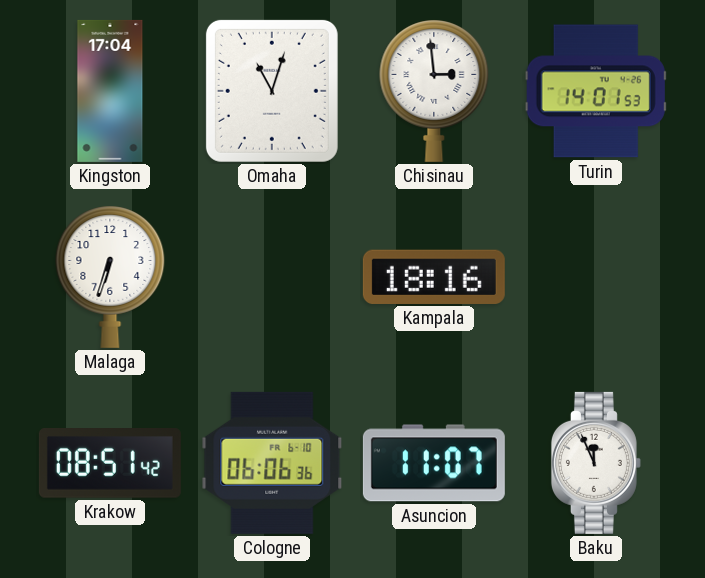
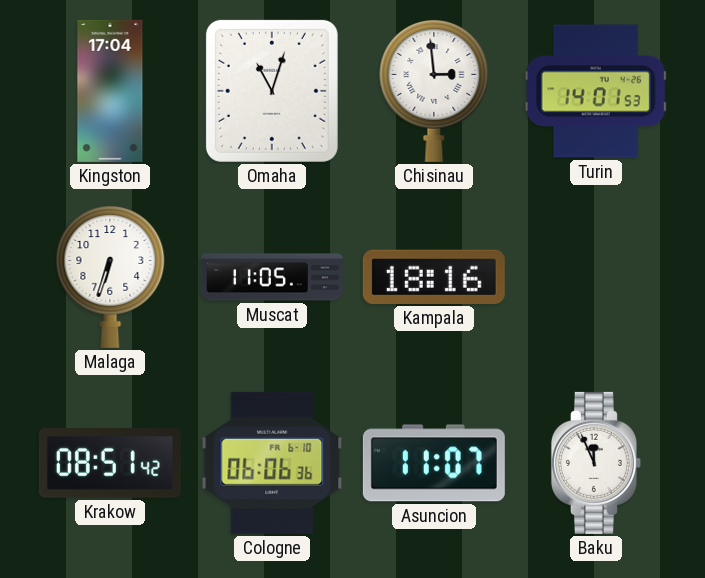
Muscat: none -> 11:05
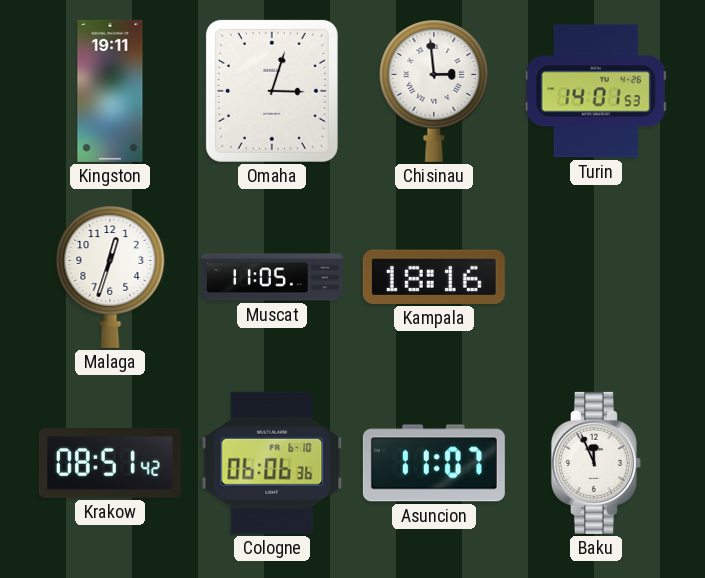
Kingston: 17:04 -> 19:11
Omaha: 11:03 -> 3:03
Malaga: 6:33 -> 12:33
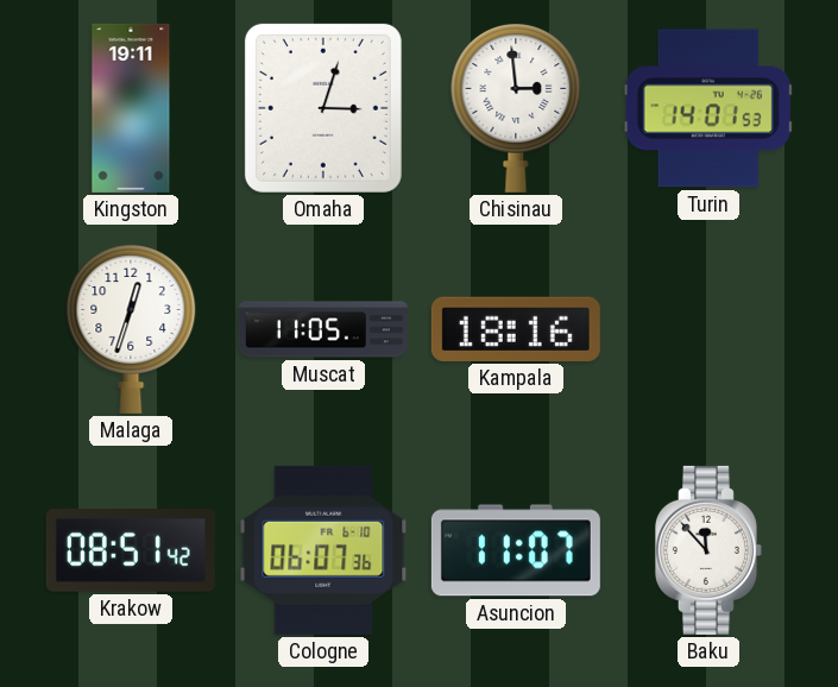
Cologne: 06:06 -> 06:07
Baku: 11:56 -> 11:53
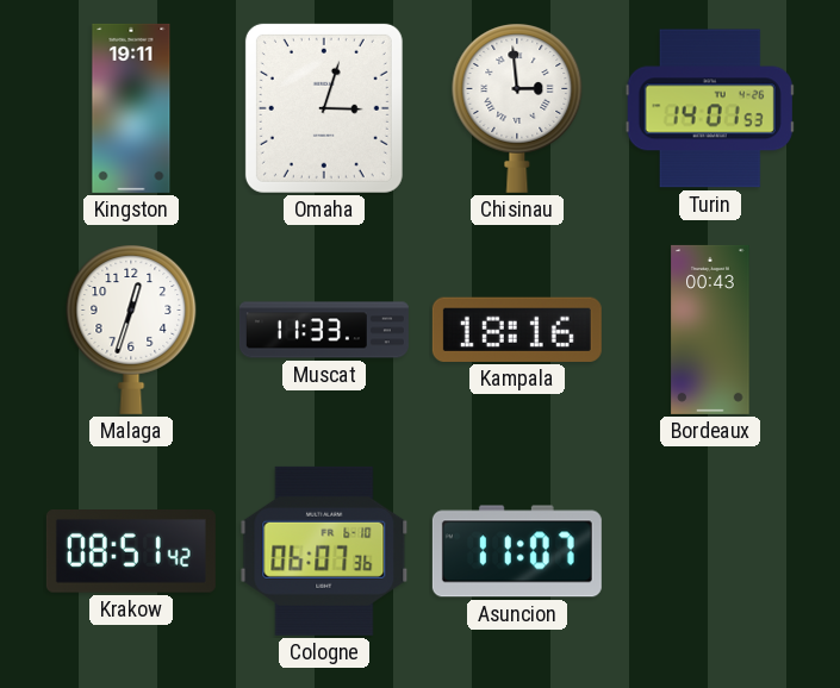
Muscat: 11:05 -> 11:33
Bordeaux: none -> 00:43
Baku: 11:53 -> none
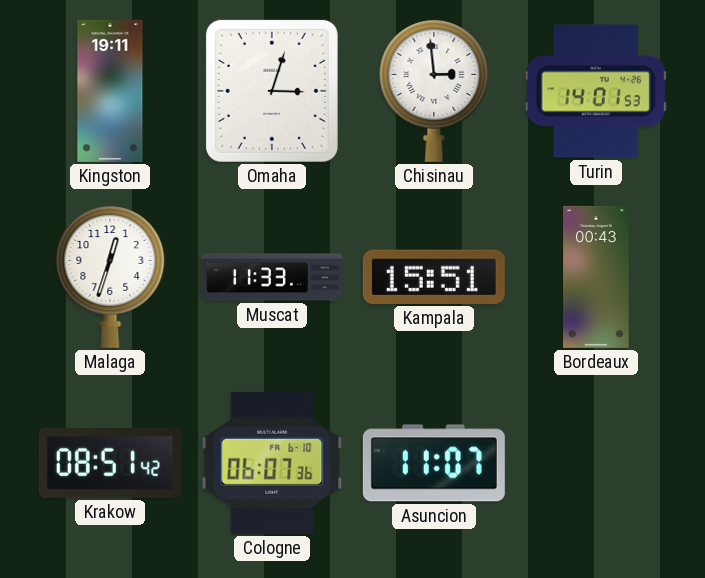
Kampala: 18:16 -> 15:51
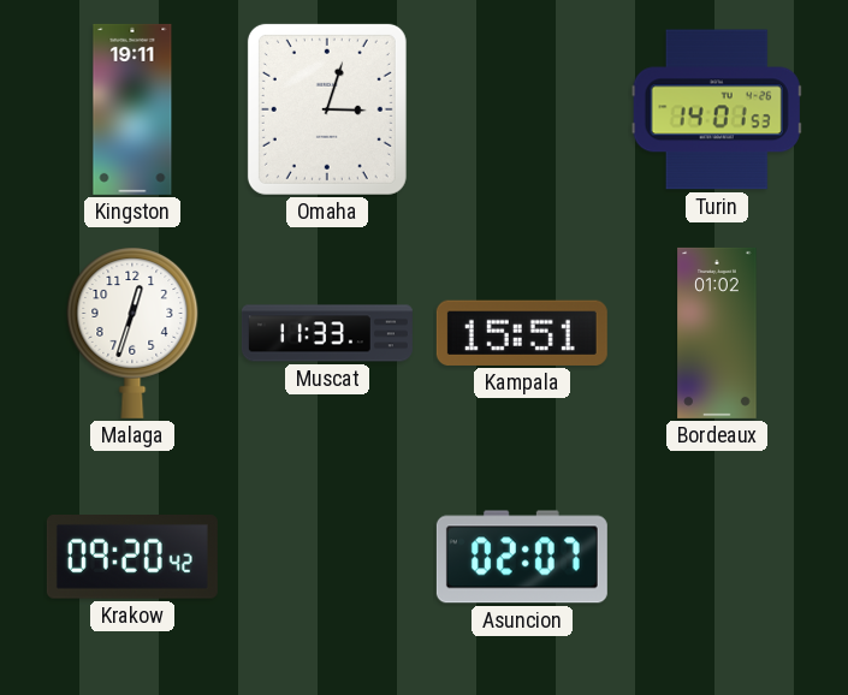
Chisinau: 2:59 -> none
Bordeaux: 00:43 -> 01:02
Krakow: 08:51 -> 09:20
Cologne: 06:07 -> none
Asuncion: 11:07 -> 02:07
